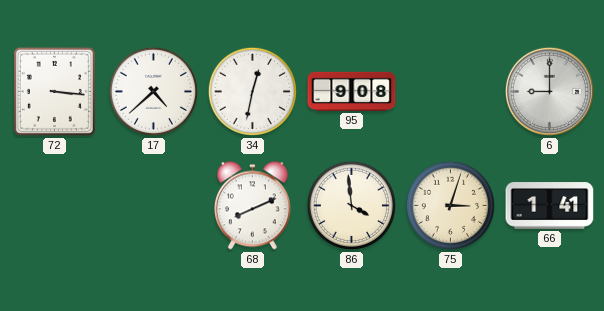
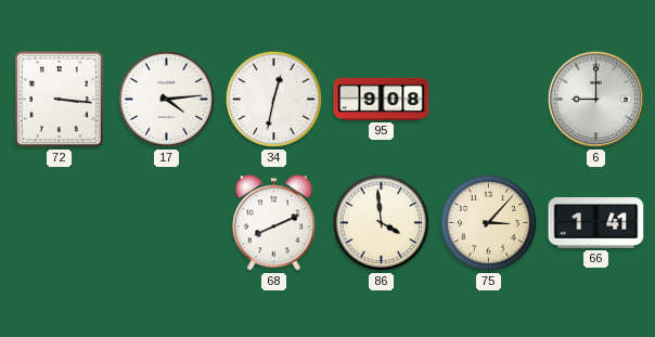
17: 4:38 -> 4:14
75: 3:03 -> 3:07
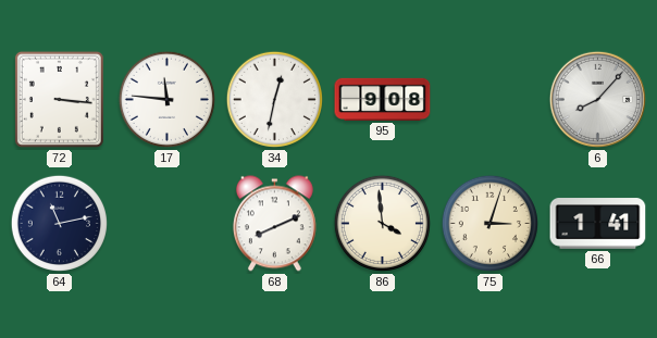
17: 4:14 -> 11:46
6: 9:00 -> 8:07
64: none -> 11:13
75: 3:07 -> 3:03
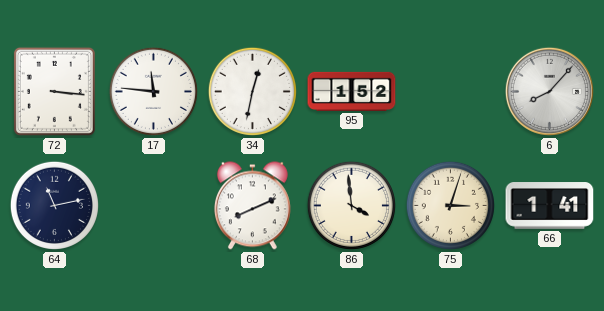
95: 9:08 -> 1:52
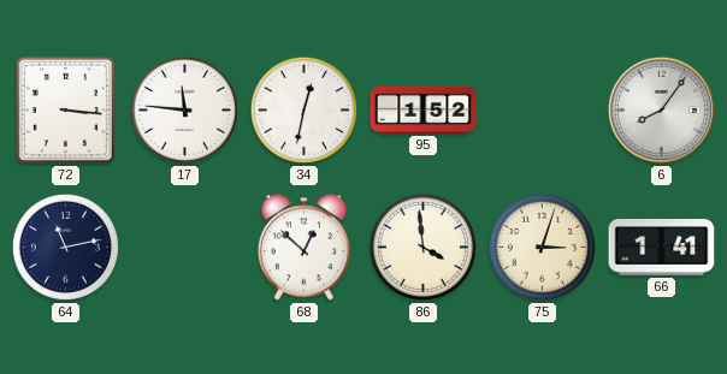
6: 8:07 -> 8:06
68: 8:11 -> 12:52
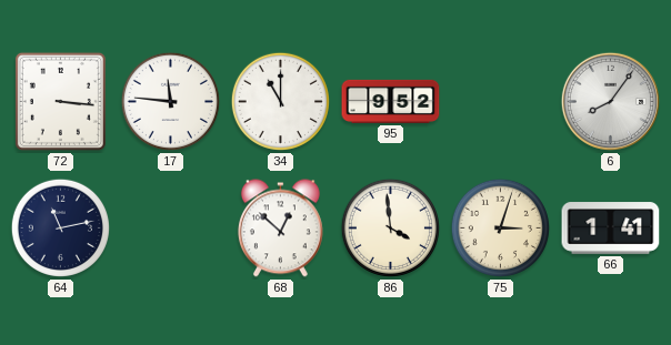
34: 12:32 -> 11:00
95: 1:52 -> 9:52
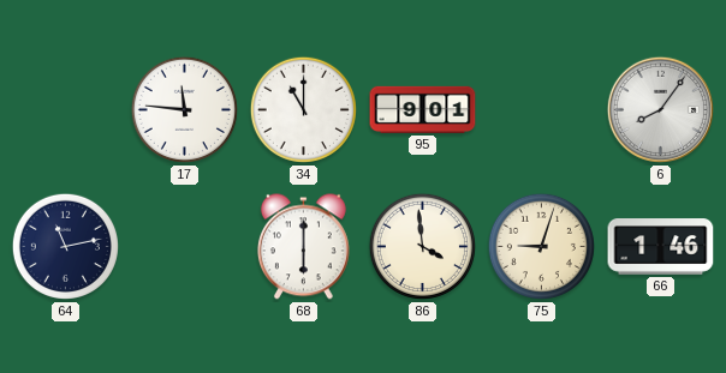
72: 3:16 -> none
95: 9:52 -> 9:01
68: 12:52 -> 6:00
75: 3:03 -> 9:03
66: 1:41 -> 1:46
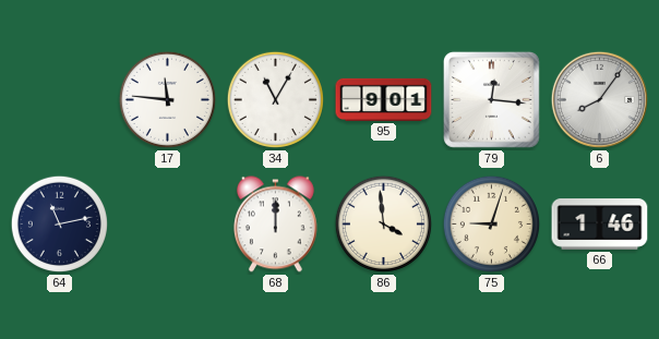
34: 11:00 -> 11:05
79: none -> 12:16
68: 6:00 -> 12:00
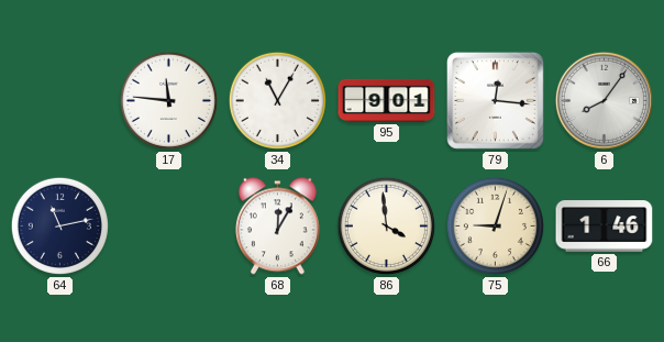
68: 12:00 -> 12:05
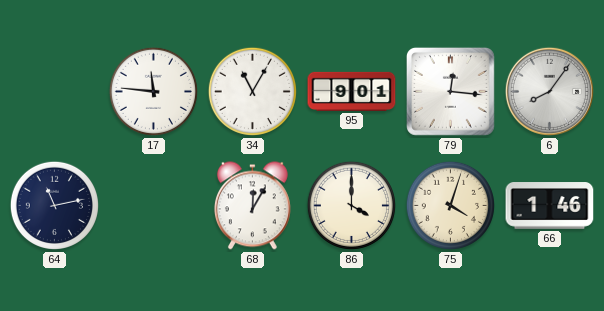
86: 3:59 -> 4:00
75: 9:03 -> 4:03
